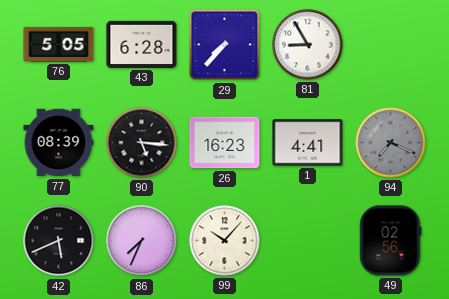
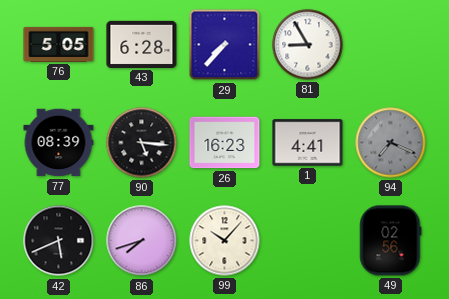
86: 7:34 -> 7:42
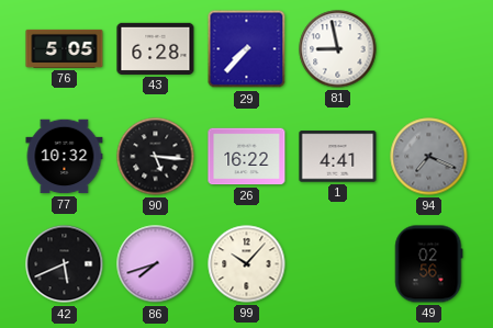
81: 8:55 -> 8:58
77: 08:39 -> 10:32
26: 16:23 -> 16:22
